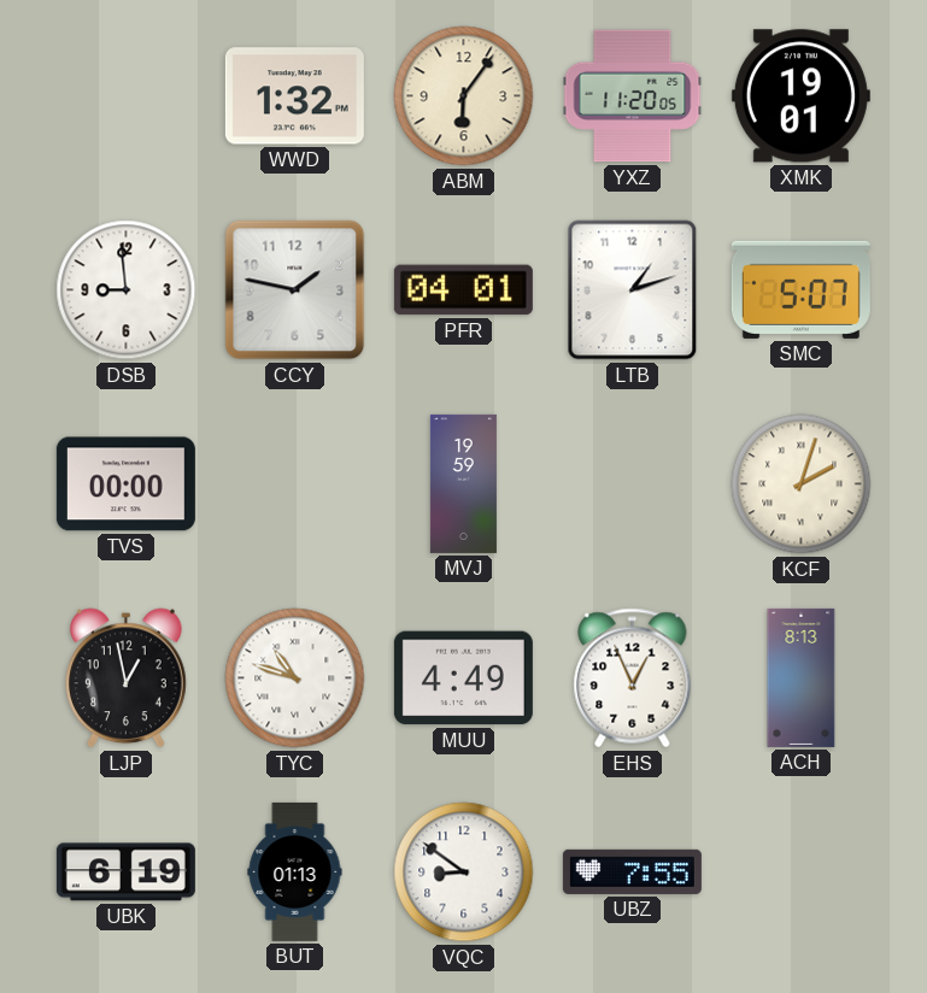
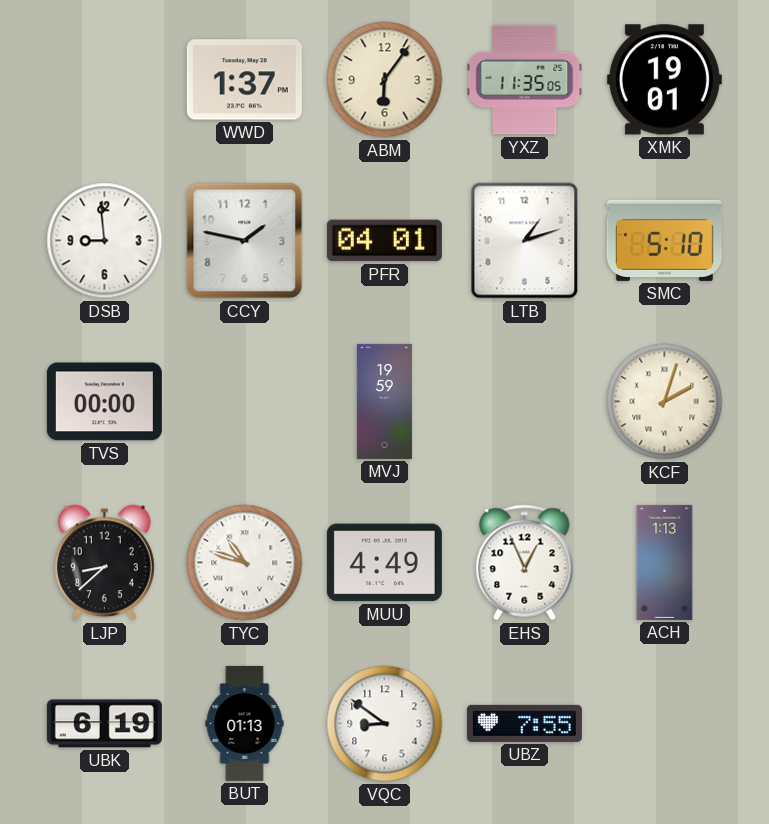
WWD: 1:32 -> 1:37
YXZ: 11:20 -> 11:35
SMC: 5:07 -> 5:10
LJP: 12:58 -> 8:38
ACH: 8:13 -> 1:13
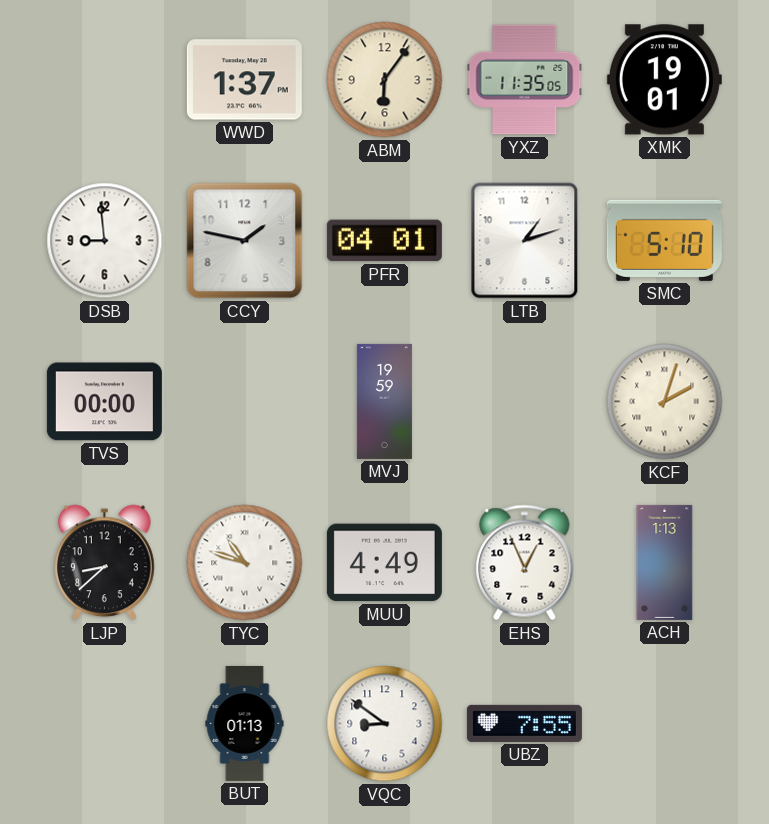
UBK: 6:19 -> none
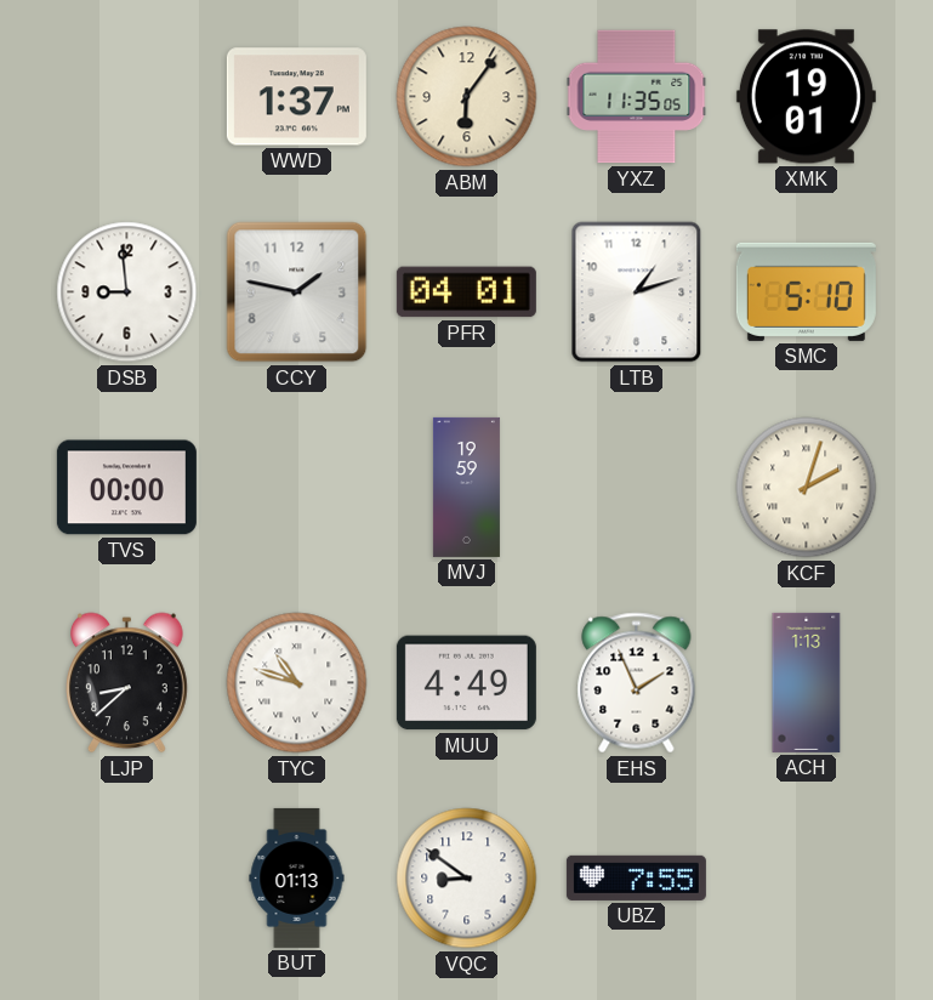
EHS: 12:56 -> 1:56
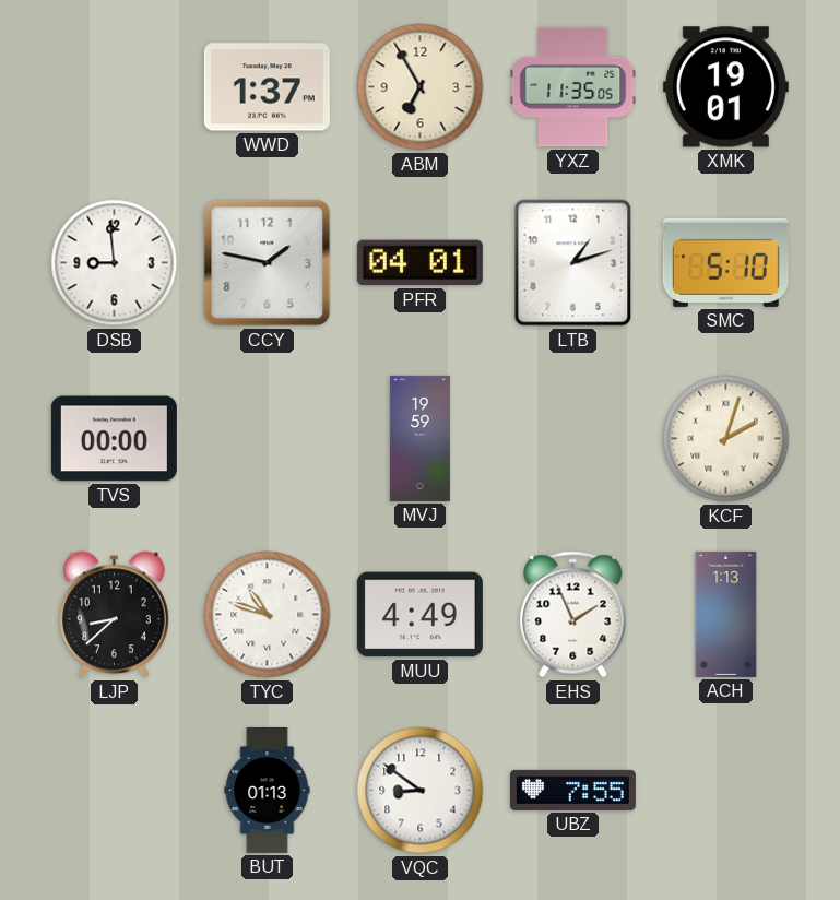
ABM: 6:06 -> 6:55
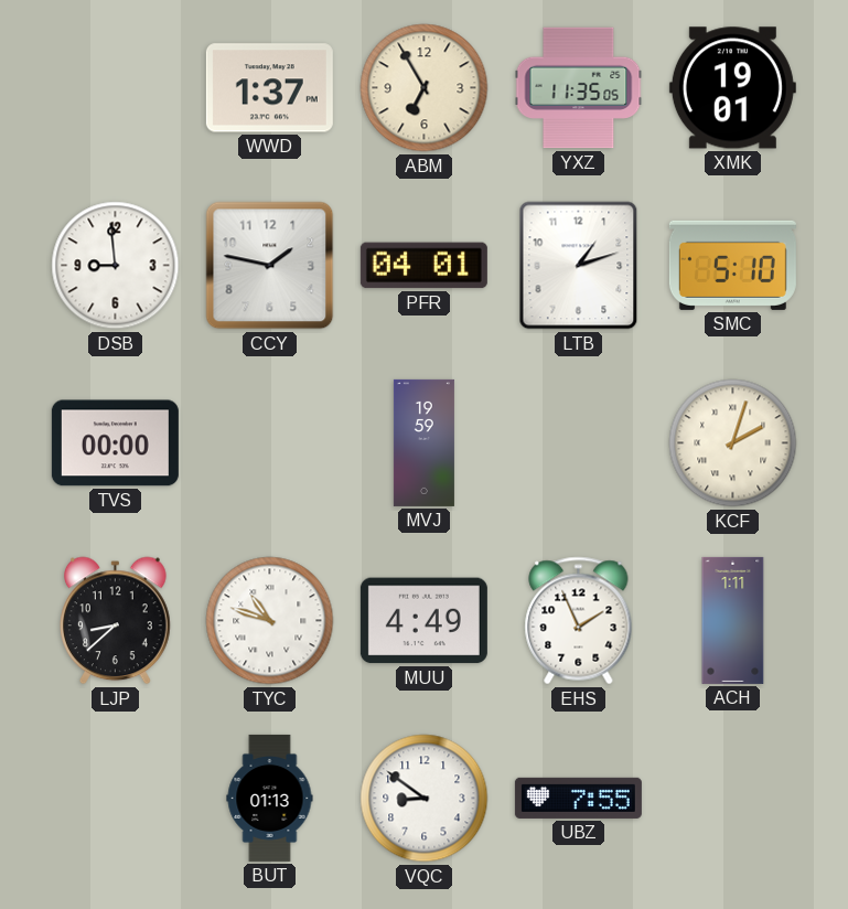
ACH: 1:13 -> 1:11
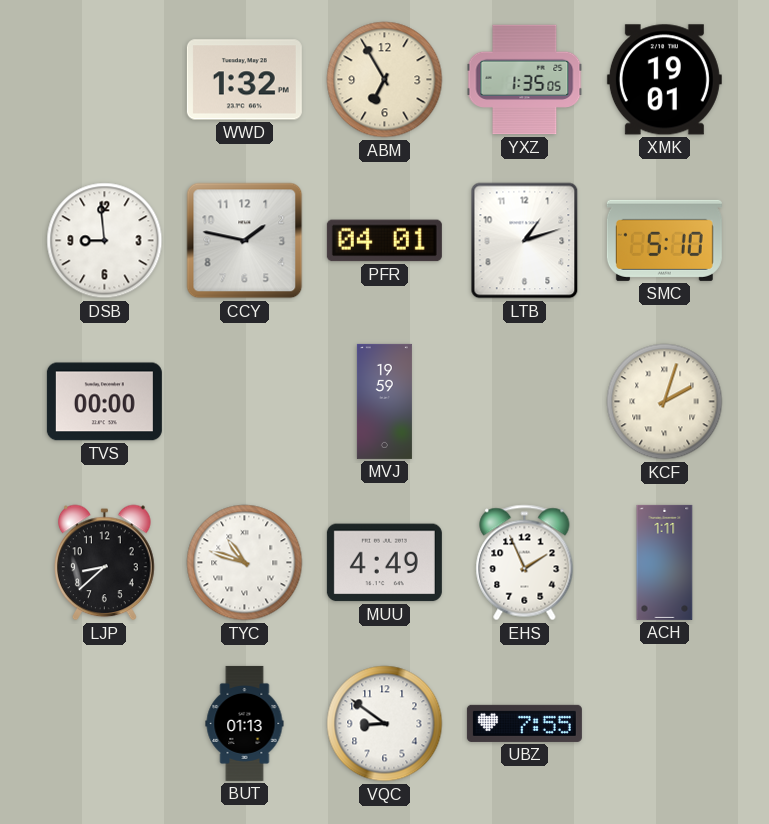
WWD: 1:37 -> 1:32
YXZ: 11:35 -> 1:35
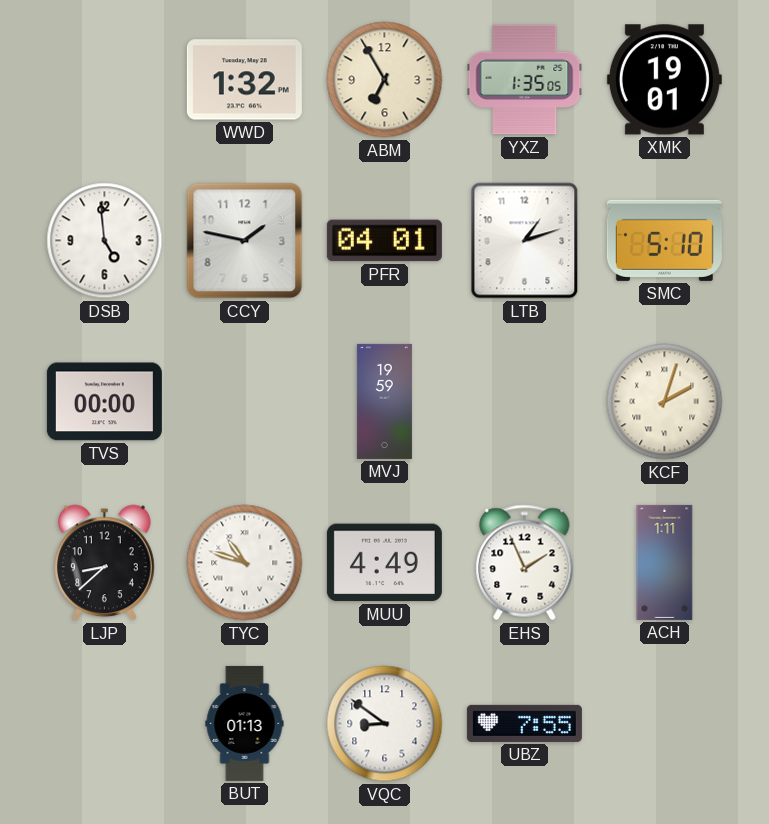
DSB: 8:59 -> 4:59
